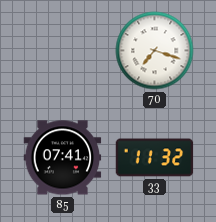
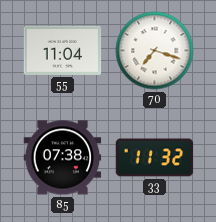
55: none -> 11:04
85: 07:41 -> 07:38
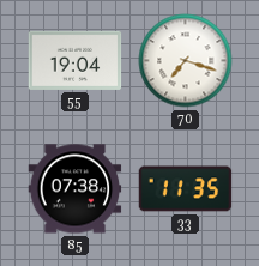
55: 11:04 -> 19:04
33: 11:32 -> 11:35
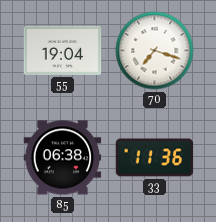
85: 07:38 -> 06:38
33: 11:35 -> 11:36
